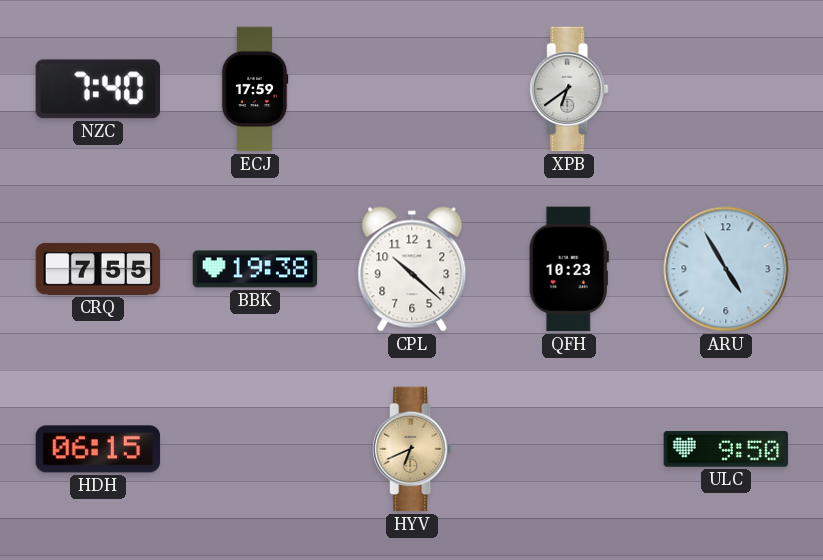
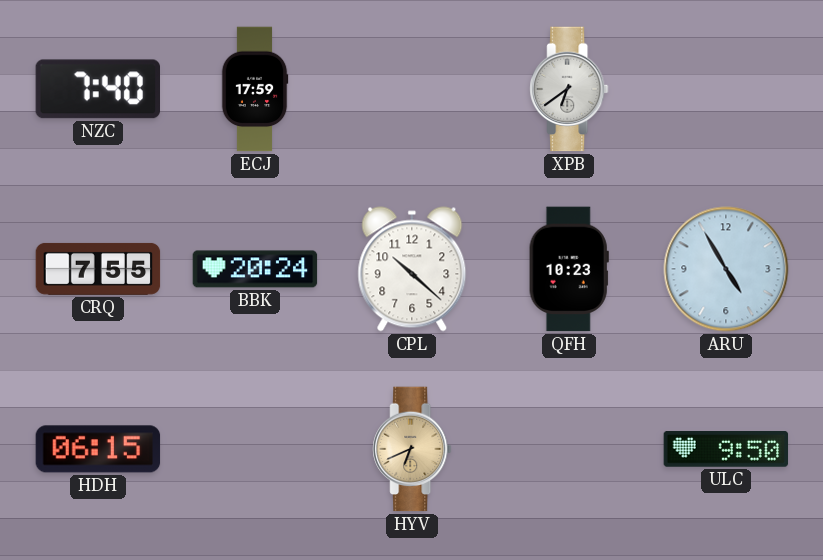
BBK: 19:38 -> 20:24
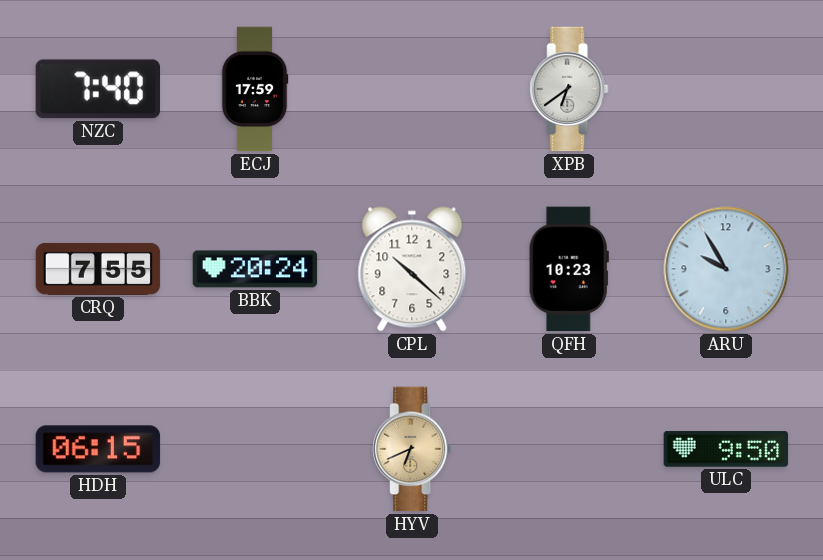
ARU: 4:55 -> 9:55
